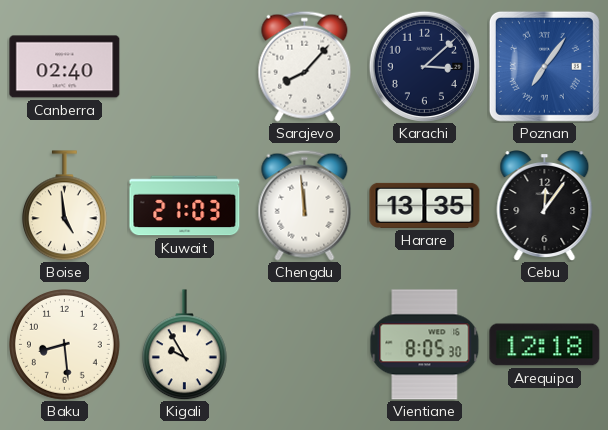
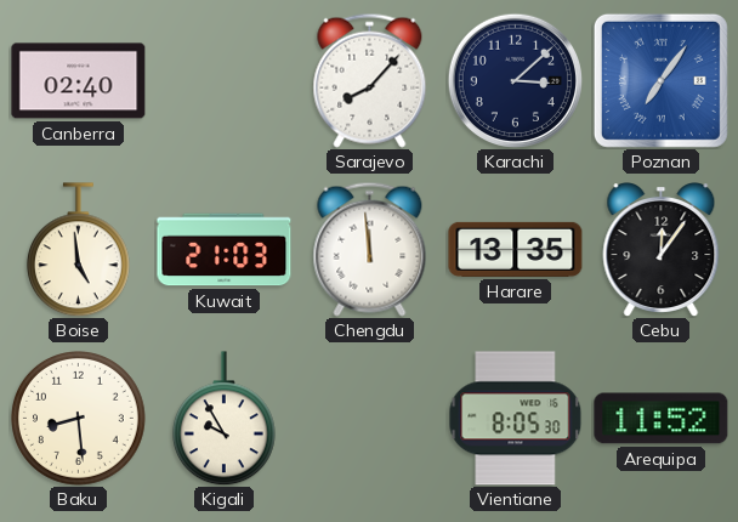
Arequipa: 12:18 -> 11:52
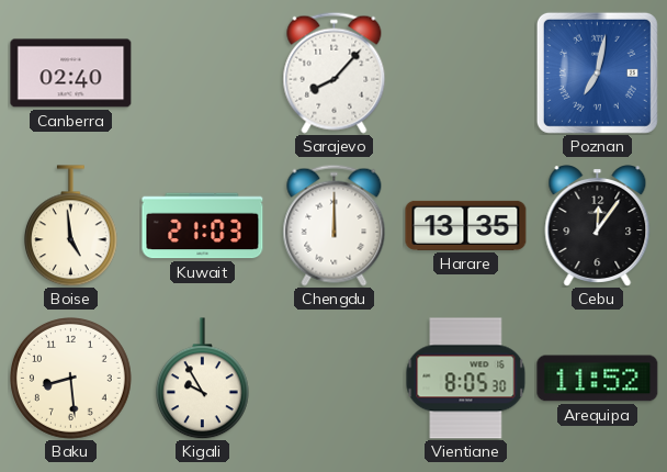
Karachi: 3:08 -> none
Poznan: 7:06 -> 7:02
Chengdu: 11:59 -> 12:00
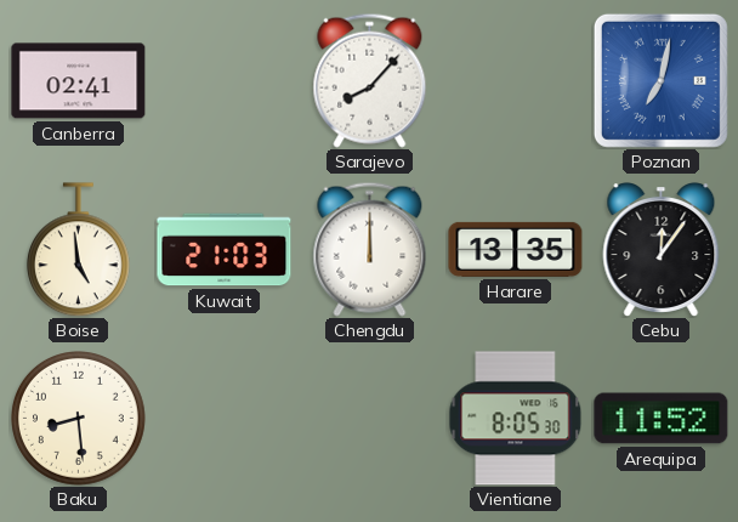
Canberra: 02:40 -> 02:41
Kigali: 9:55 -> none
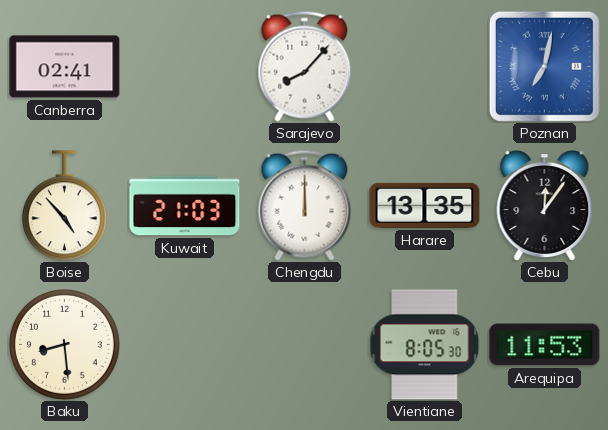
Boise: 4:59 -> 4:53
Arequipa: 11:52 -> 11:53
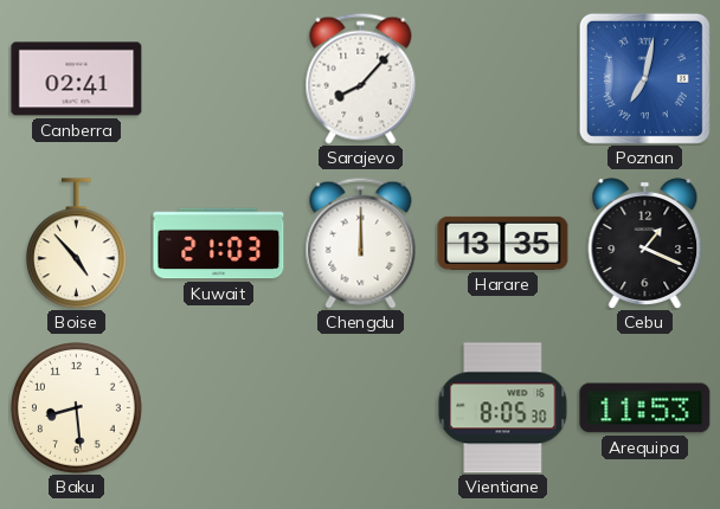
Cebu: 12:06 -> 1:19
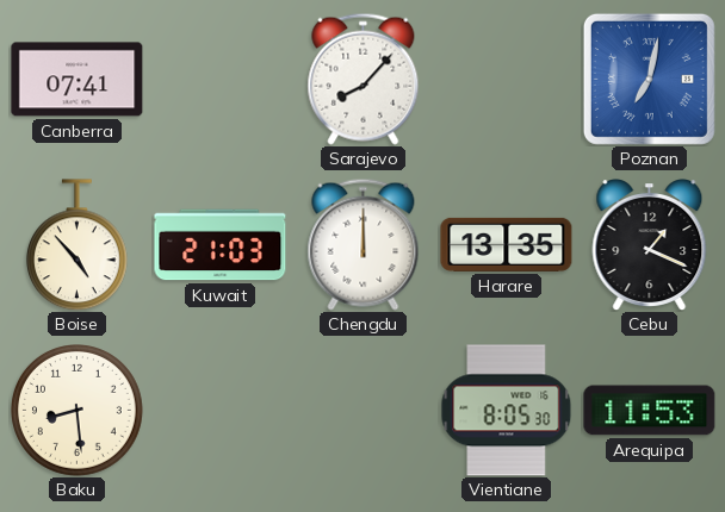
Canberra: 02:41 -> 07:41
